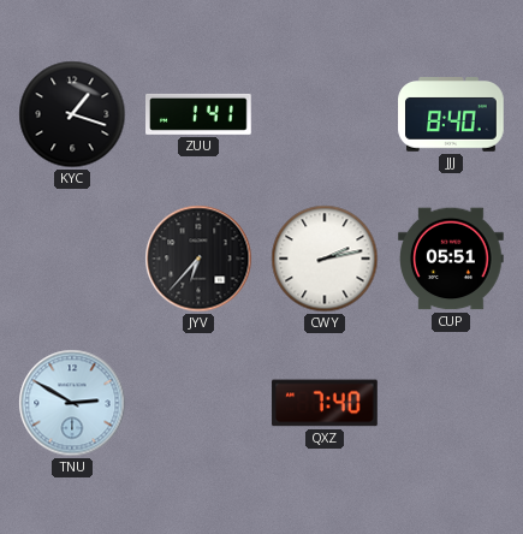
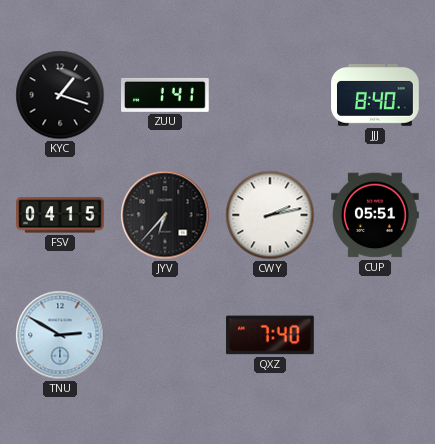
FSV: none -> 04:15
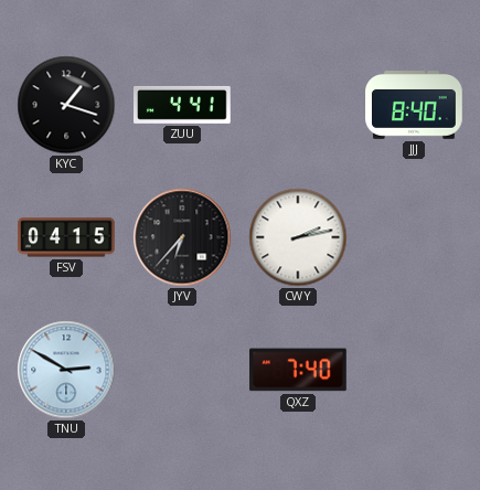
ZUU: 1:41 -> 4:41
CUP: 05:51 -> none
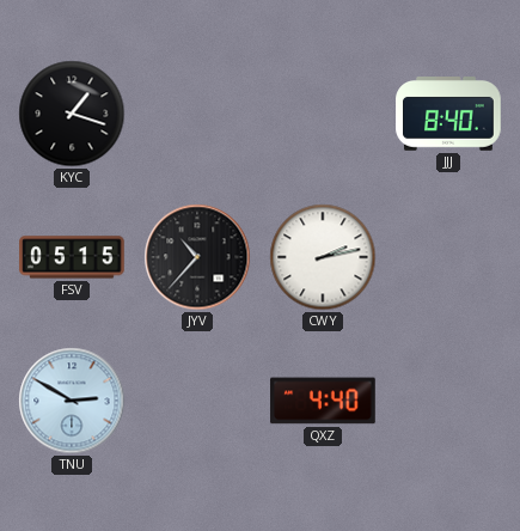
ZUU: 4:41 -> none
FSV: 04:15 -> 05:15
JYV: 6:37 -> 10:37
QXZ: 7:40 -> 4:40
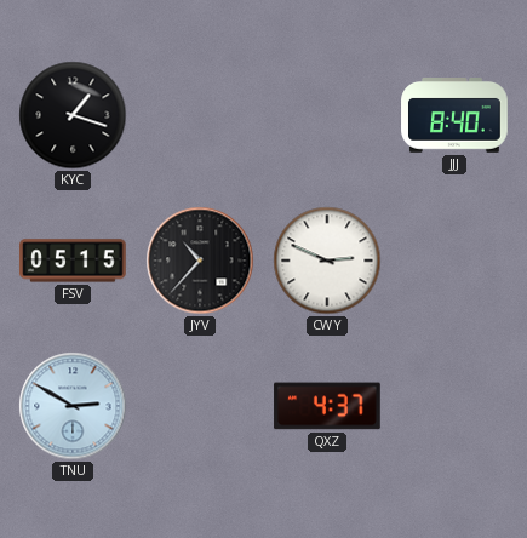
CWY: 2:13 -> 2:49
QXZ: 4:40 -> 4:37
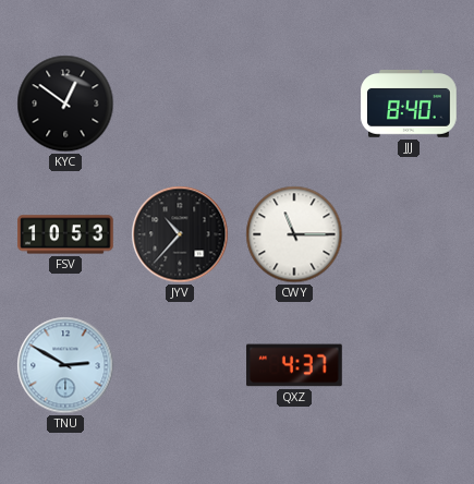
KYC: 1:18 -> 12:51
FSV: 05:15 -> 10:53
CWY: 2:49 -> 11:15
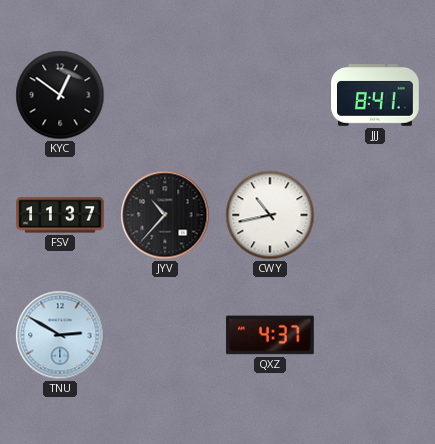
JJJ: 8:40 -> 8:41
FSV: 10:53 -> 11:37
CWY: 11:15 -> 10:43
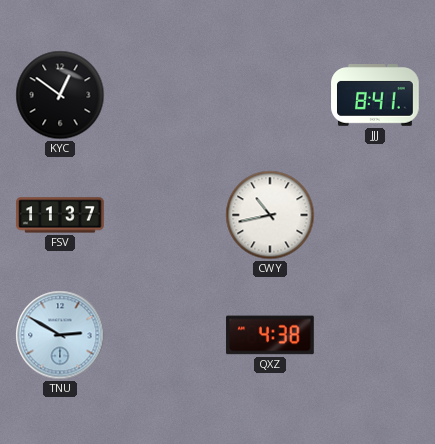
JYV: 10:37 -> none
QXZ: 4:37 -> 4:38
